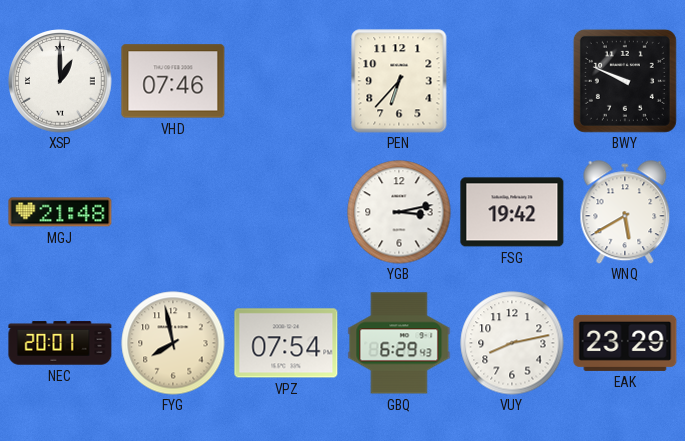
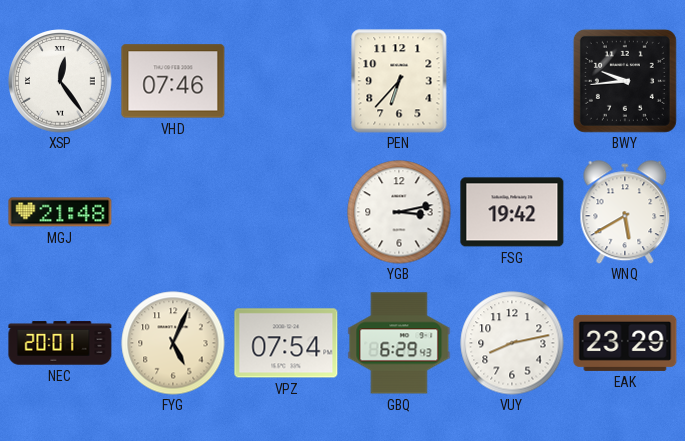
XSP: 1:00 -> 12:24
BWY: 9:49 -> 9:44
FYG: 7:58 -> 5:04
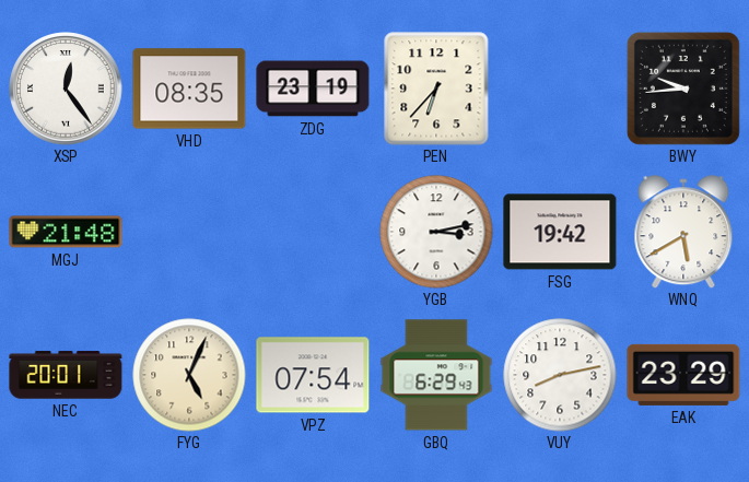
VHD: 07:46 -> 08:35
ZDG: none -> 23:19
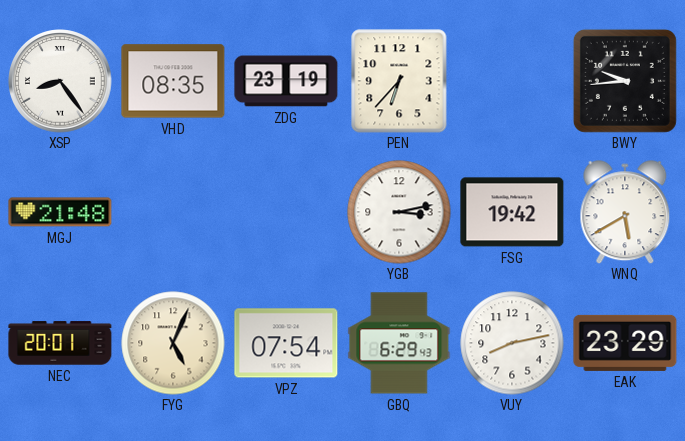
XSP: 12:24 -> 8:24
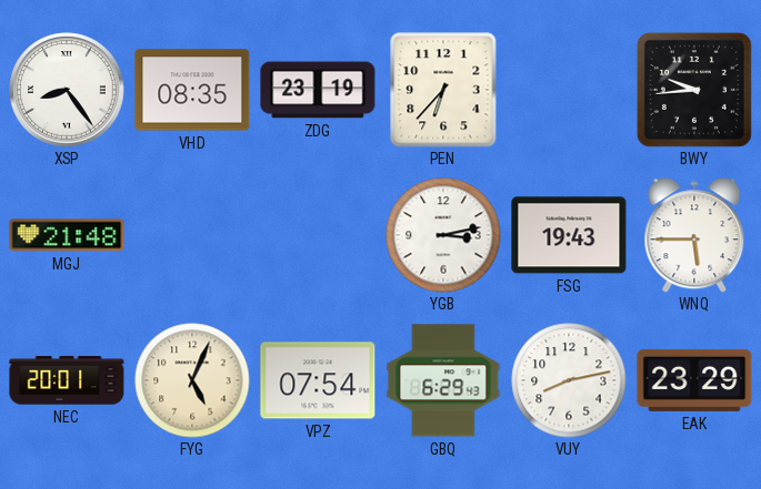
FSG: 19:42 -> 19:43
WNQ: 5:40 -> 5:45
